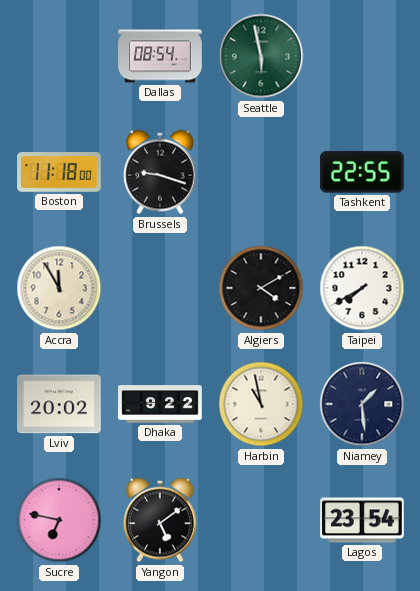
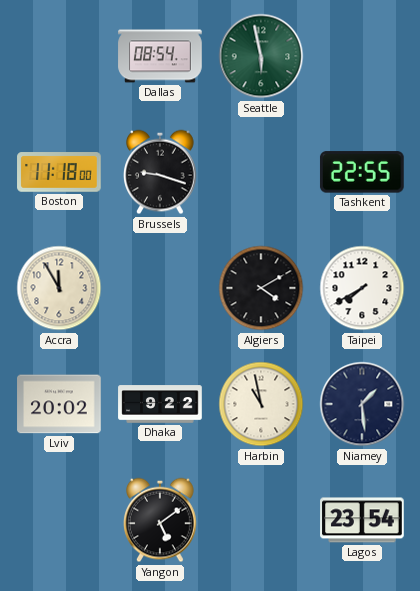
Sucre: 6:47 -> none
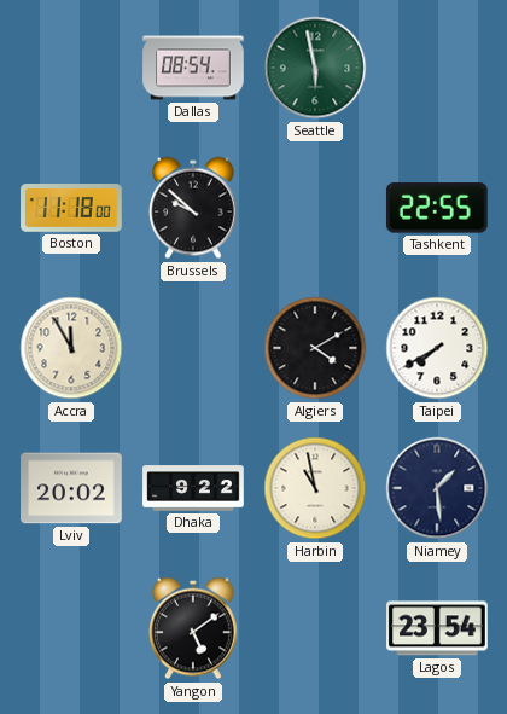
Brussels: 9:18 -> 9:52
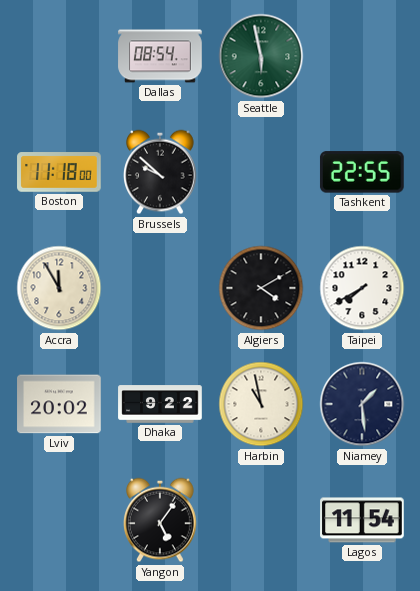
Yangon: 5:09 -> 5:06
Lagos: 23:54 -> 11:54
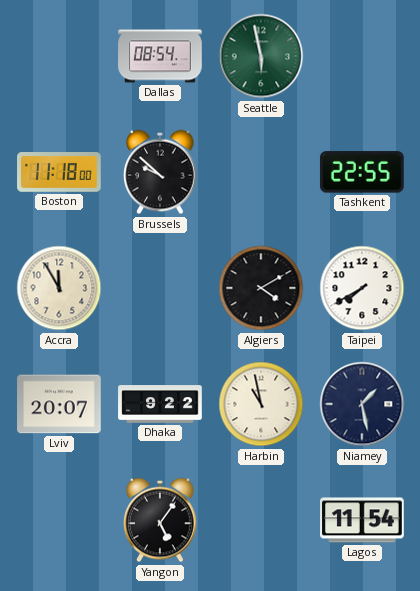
Lviv: 20:02 -> 20:07
Niamey: 1:29 -> 1:28
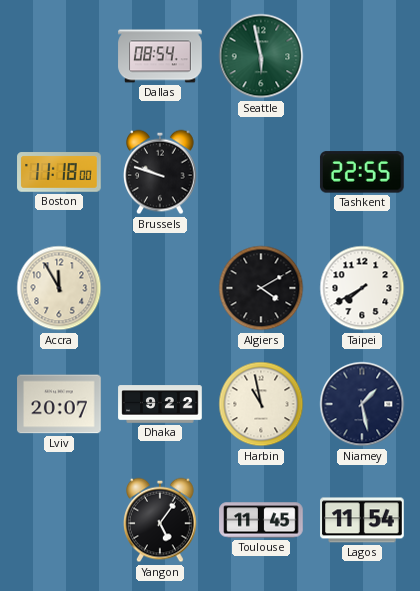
Brussels: 9:52 -> 9:48
Toulouse: none -> 11:45
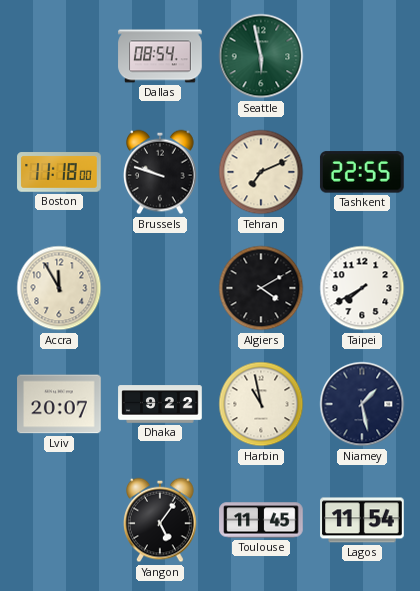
Tehran: none -> 7:11
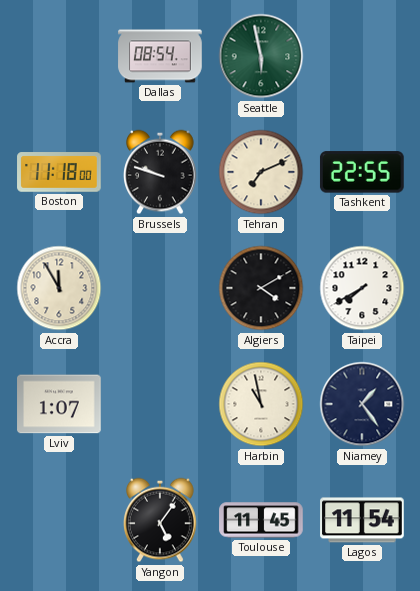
Lviv: 20:07 -> 1:07
Dhaka: 9:22 -> none
Niamey: 1:28 -> 1:24
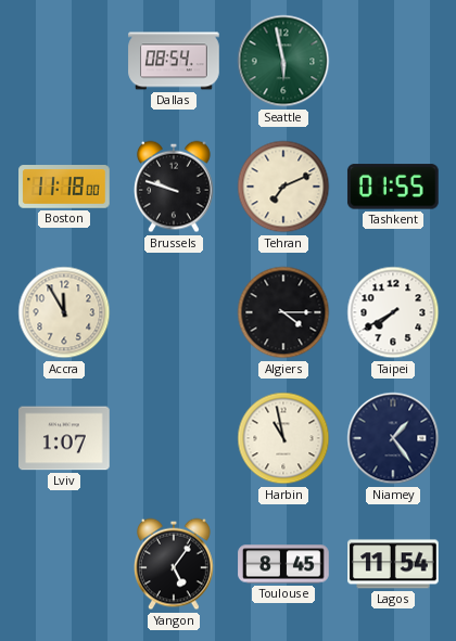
Tashkent: 22:55 -> 01:55
Algiers: 4:10 -> 4:15
Toulouse: 11:45 -> 8:45
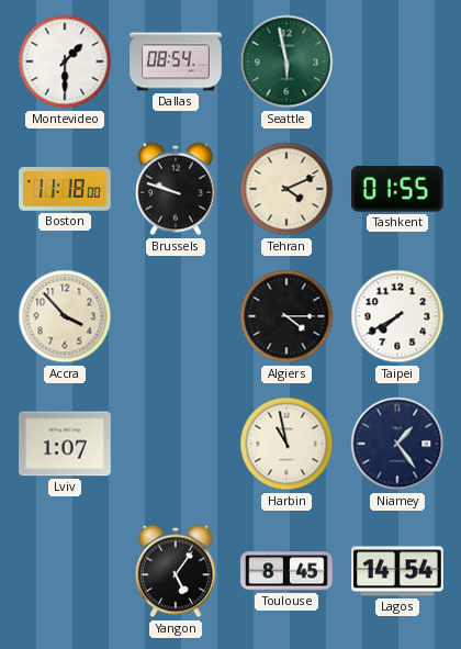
Montevideo: none -> 1:30
Tehran: 7:11 -> 4:11
Accra: 11:55 -> 3:53
Lagos: 11:54 -> 14:54
